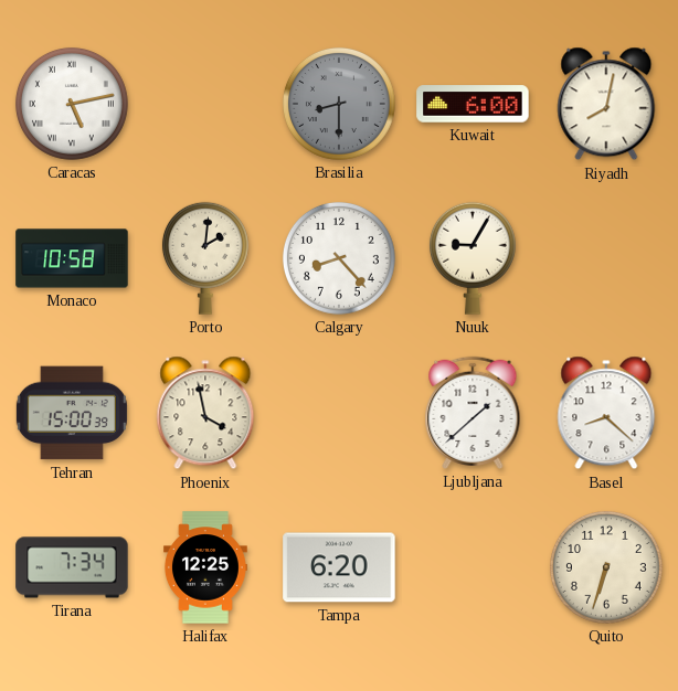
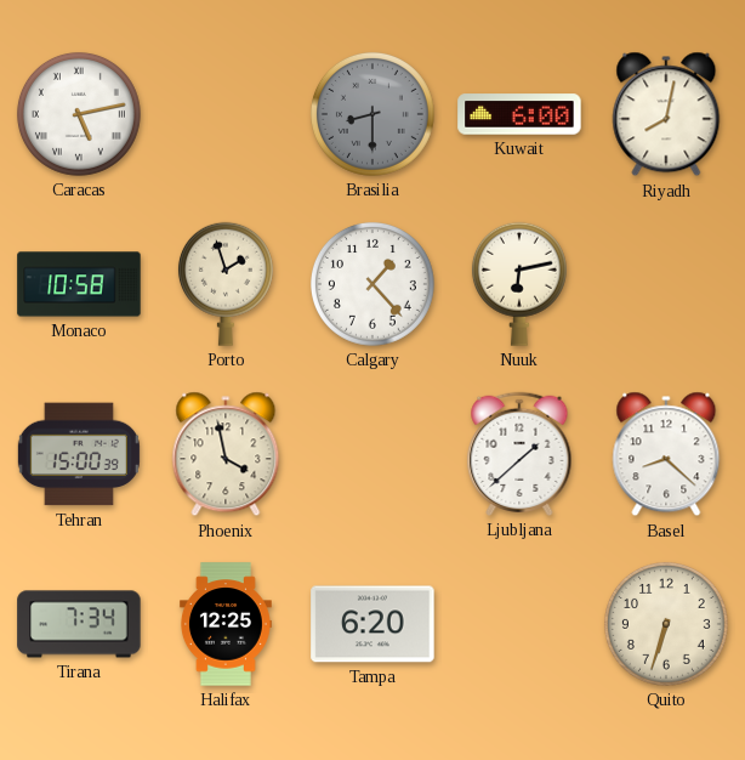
Porto: 2:01 -> 1:57
Calgary: 8:23 -> 1:23
Nuuk: 9:05 -> 6:13
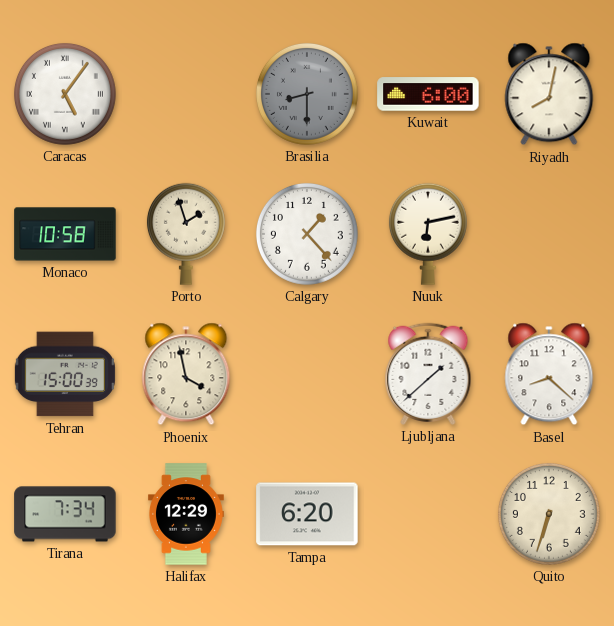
Caracas: 5:13 -> 5:06
Halifax: 12:25 -> 12:29
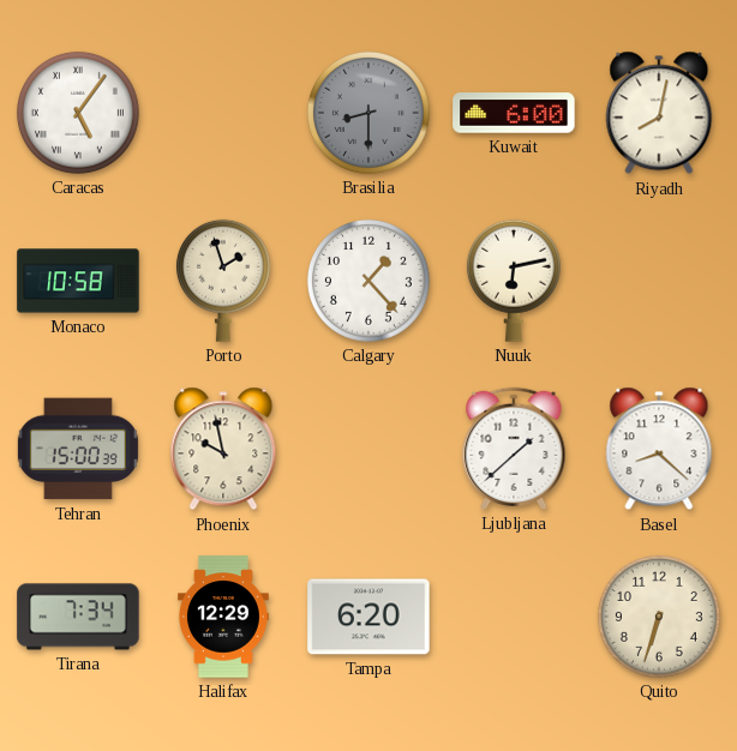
Phoenix: 3:58 -> 9:58
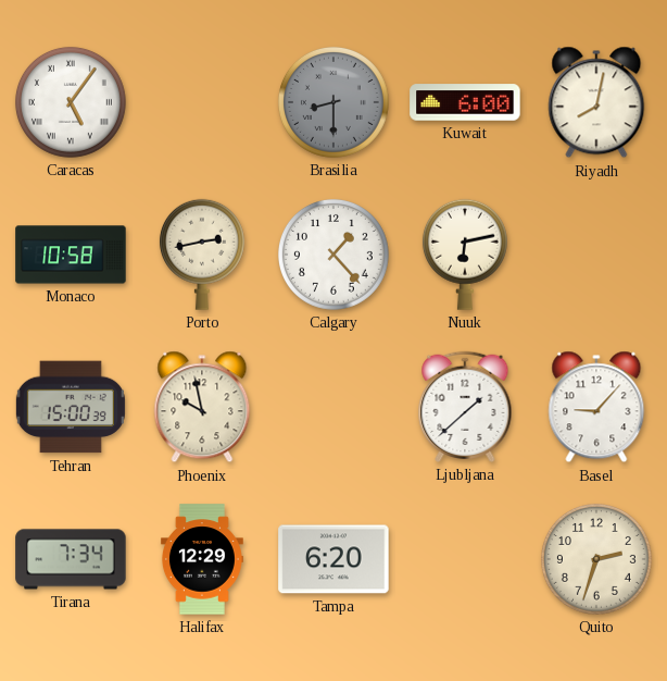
Porto: 1:57 -> 2:43
Basel: 8:22 -> 9:07
Quito: 6:33 -> 2:33
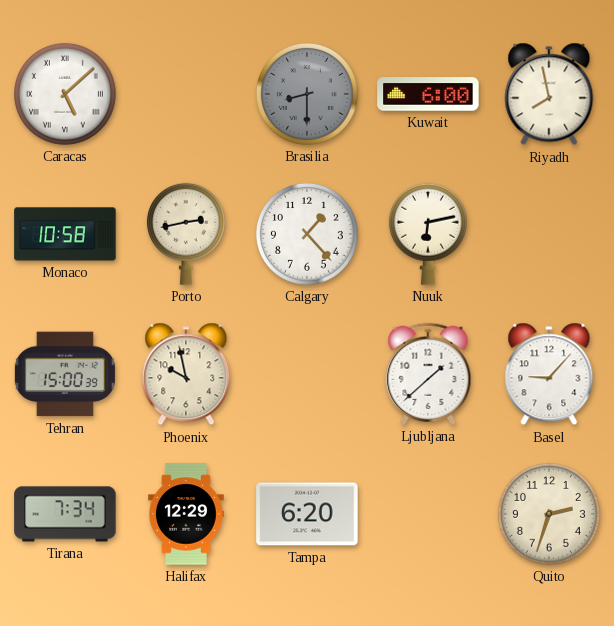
Caracas: 5:06 -> 5:08
Riyadh: 8:02 -> 7:58
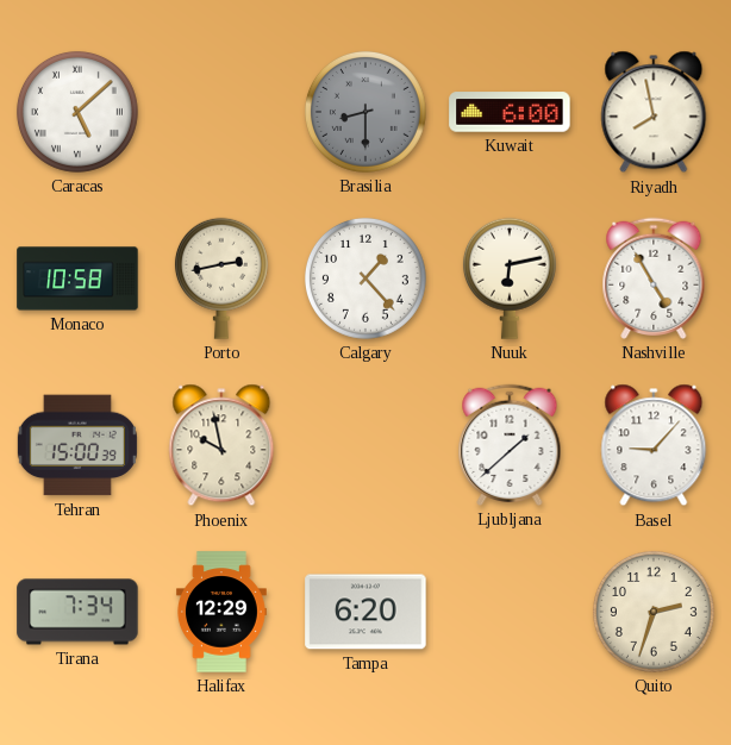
Nashville: none -> 4:55
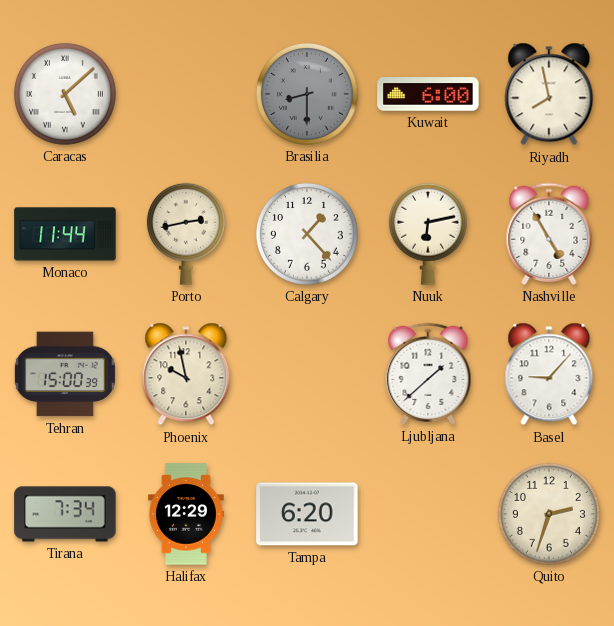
Monaco: 10:58 -> 11:44
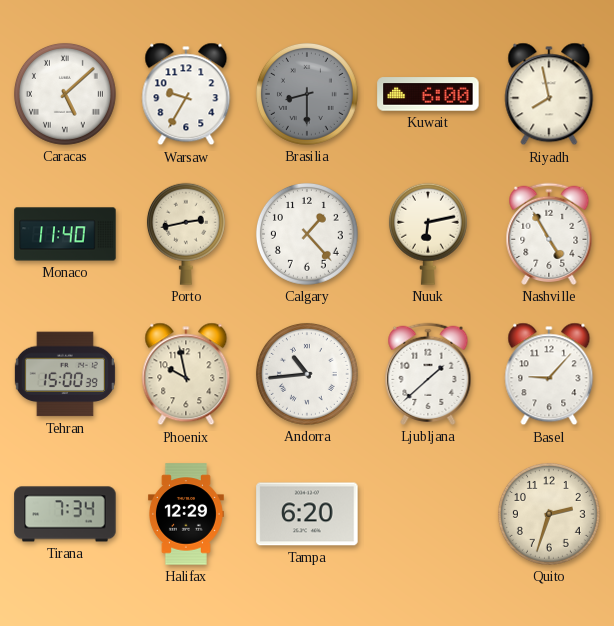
Warsaw: none -> 9:35
Monaco: 11:44 -> 11:40
Andorra: none -> 10:44
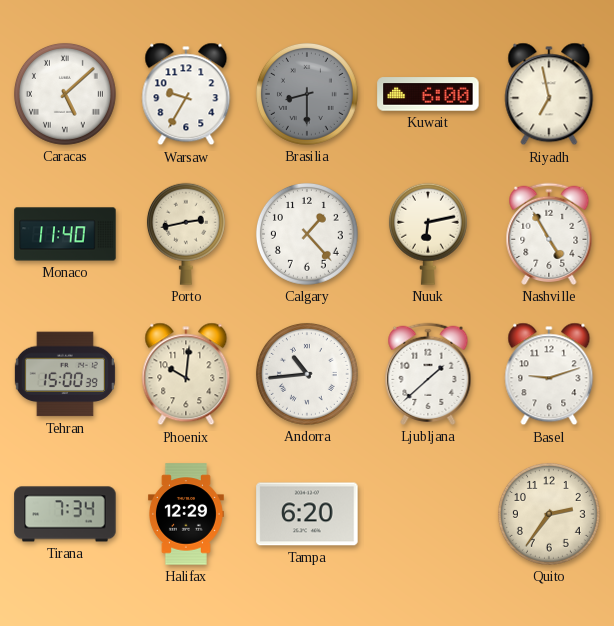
Riyadh: 7:58 -> 6:58
Phoenix: 9:58 -> 10:01
Basel: 9:07 -> 9:12
Quito: 2:33 -> 2:36
